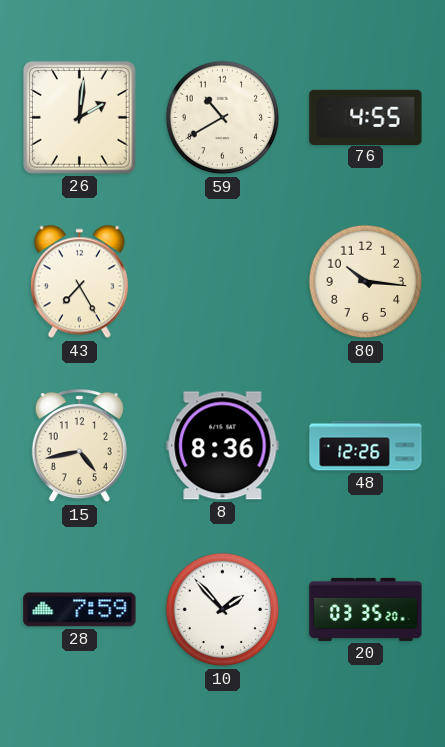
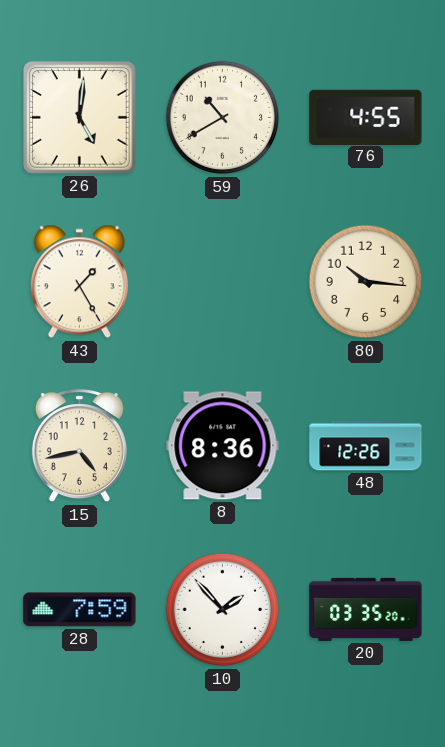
26: 2:01 -> 5:01
43: 7:25 -> 1:25
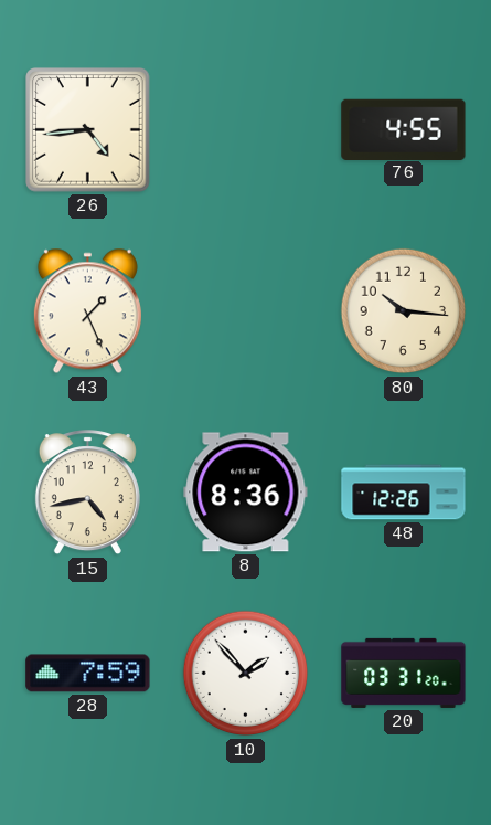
26: 5:01 -> 4:44
59: 10:40 -> none
43: 1:25 -> 1:26
20: 03:35 -> 03:31
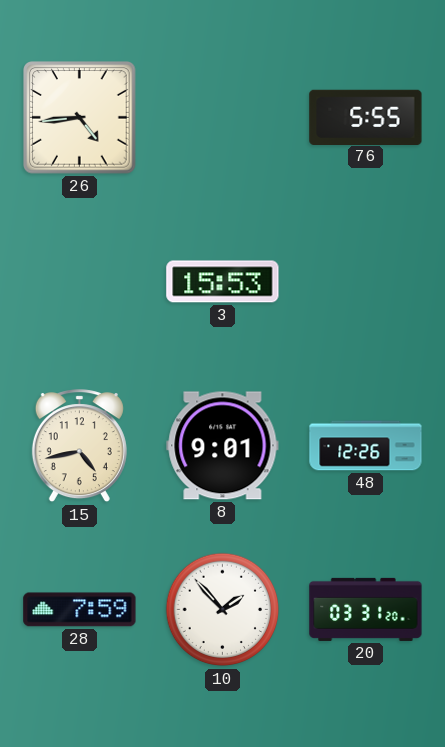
76: 4:55 -> 5:55
43: 1:26 -> none
3: none -> 15:53
80: 10:16 -> none
8: 8:36 -> 9:01
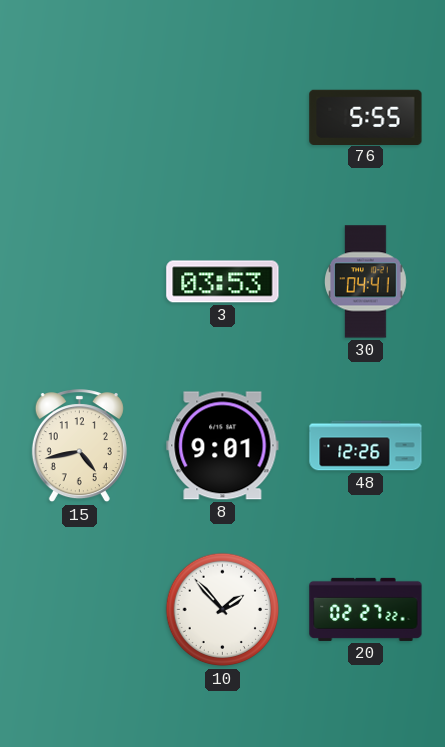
26: 4:44 -> none
3: 15:53 -> 03:53
30: none -> 04:41
28: 7:59 -> none
20: 03:31 -> 02:27
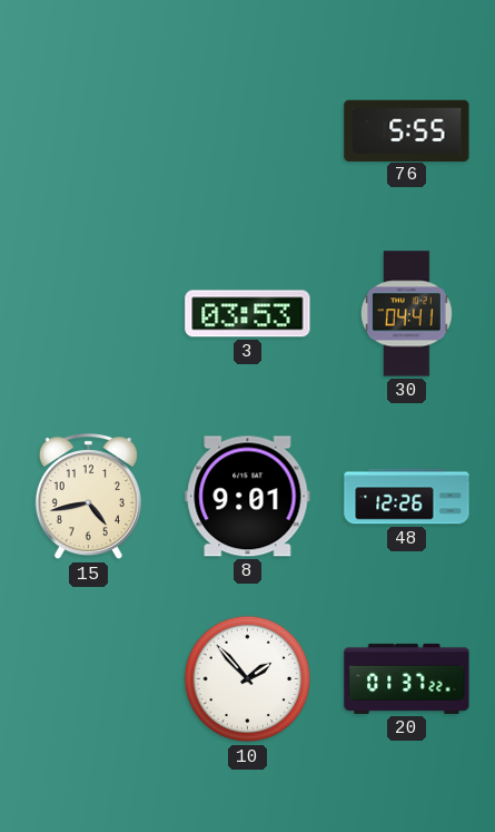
20: 02:27 -> 01:37
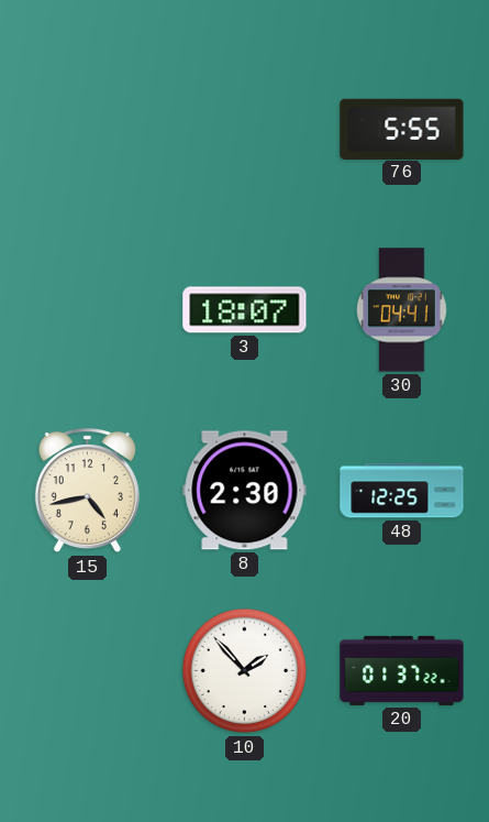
3: 03:53 -> 18:07
8: 9:01 -> 2:30
48: 12:26 -> 12:25
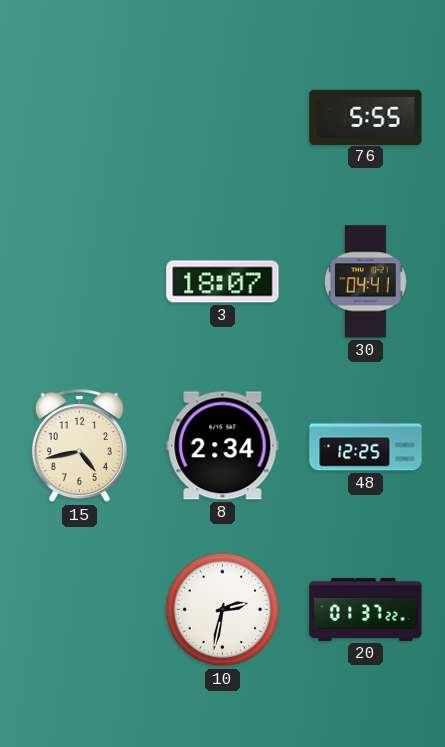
8: 2:30 -> 2:34
10: 1:53 -> 2:32
